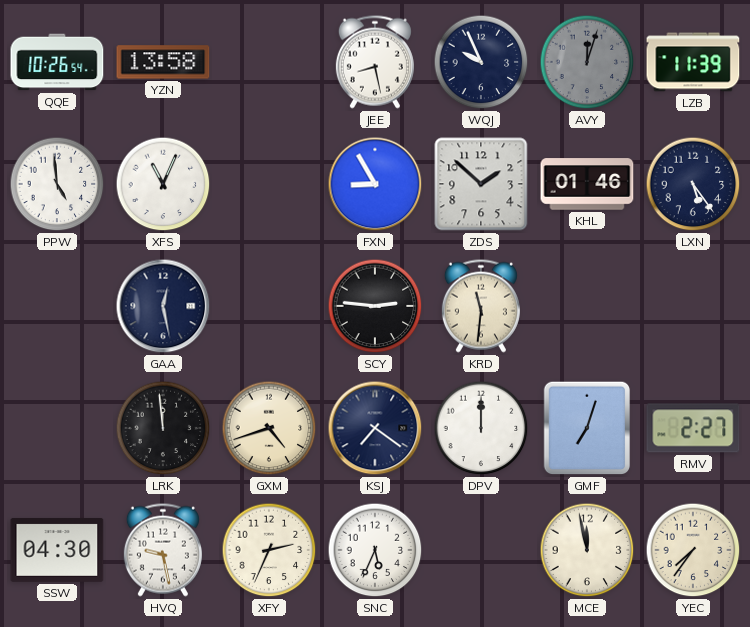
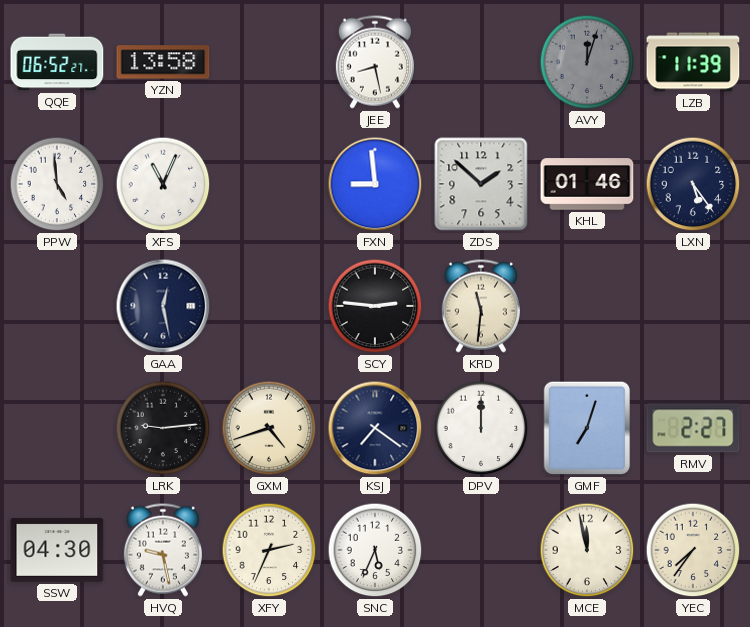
QQE: 10:26 -> 06:52
WQJ: 9:56 -> none
FXN: 8:55 -> 8:59
LRK: 11:59 -> 9:14
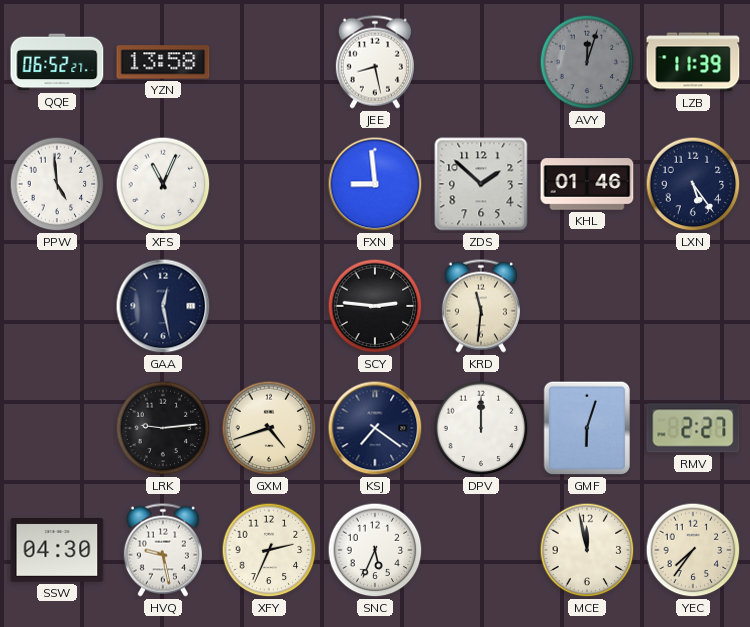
GMF: 7:03 -> 6:03
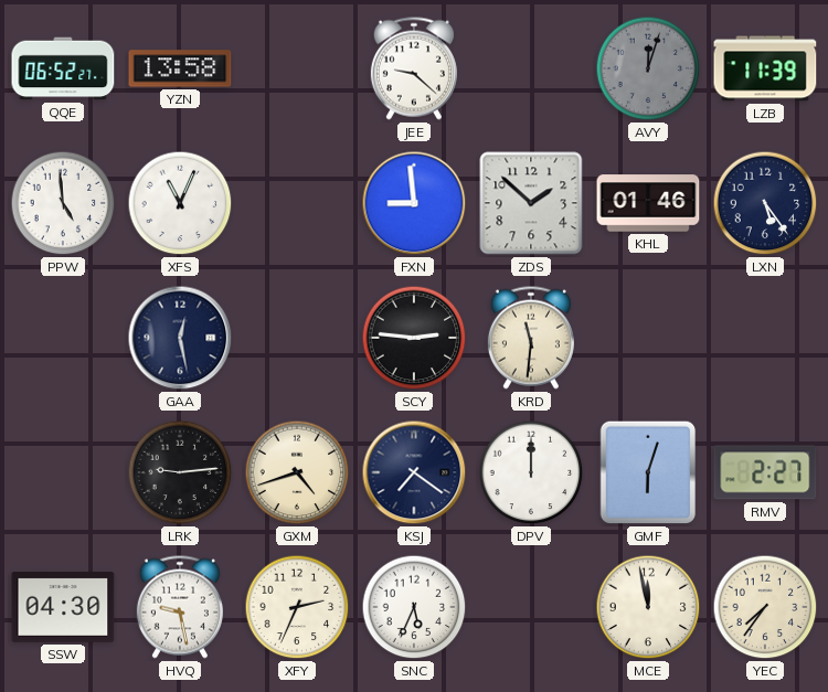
JEE: 8:28 -> 9:22
